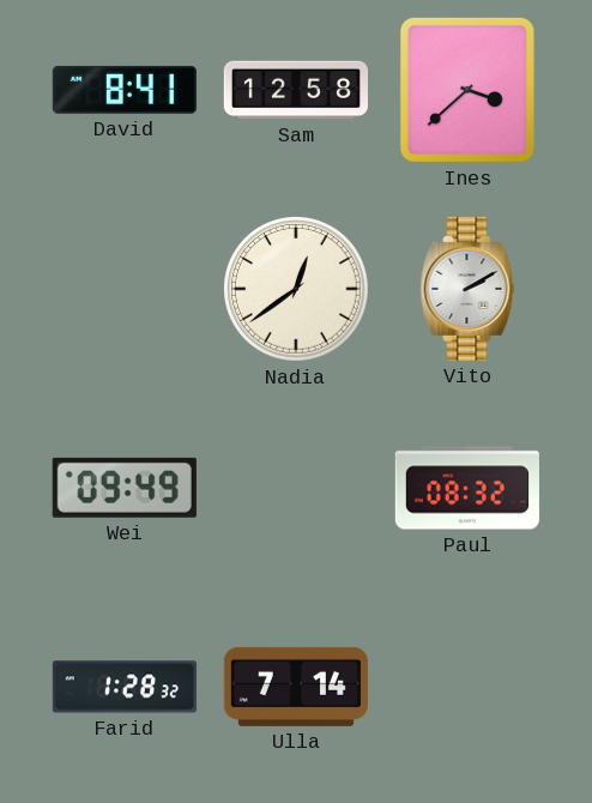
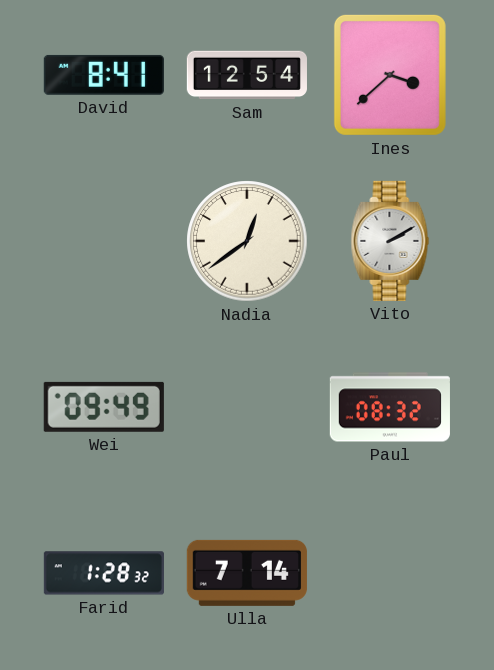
Sam: 12:58 -> 12:54
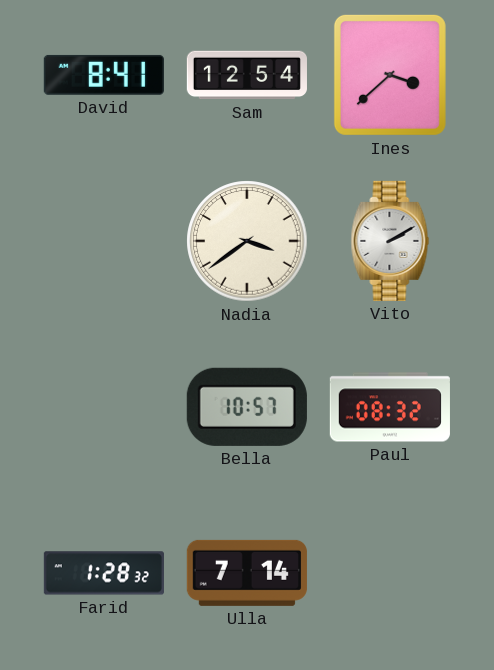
Nadia: 12:39 -> 3:39
Wei: 09:49 -> none
Bella: none -> 10:57
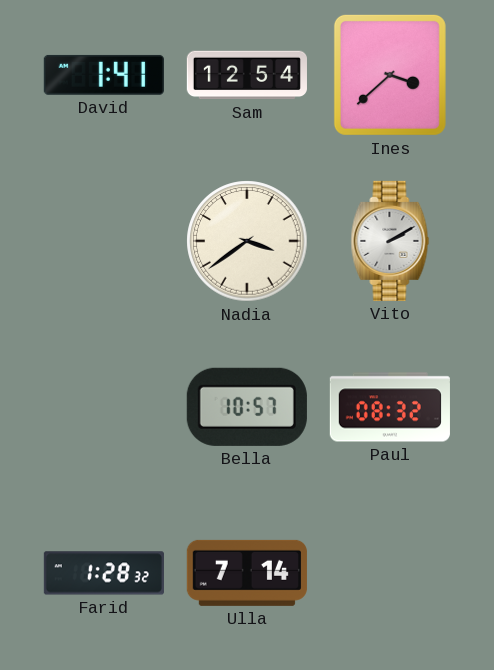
David: 8:41 -> 1:41
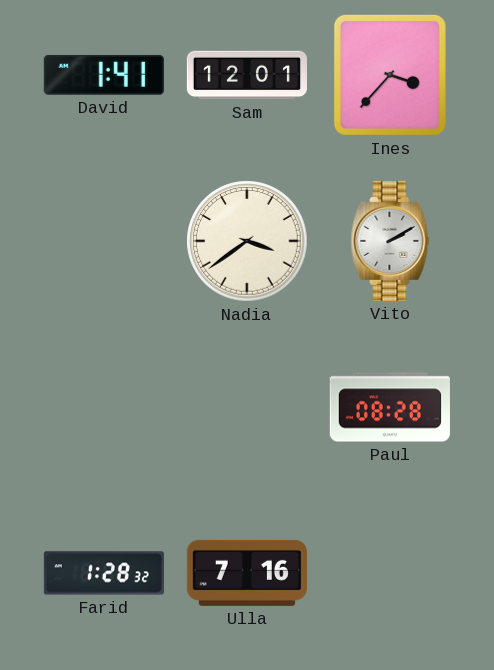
Sam: 12:54 -> 12:01
Ines: 3:38 -> 3:37
Bella: 10:57 -> none
Paul: 08:32 -> 08:28
Ulla: 7:14 -> 7:16
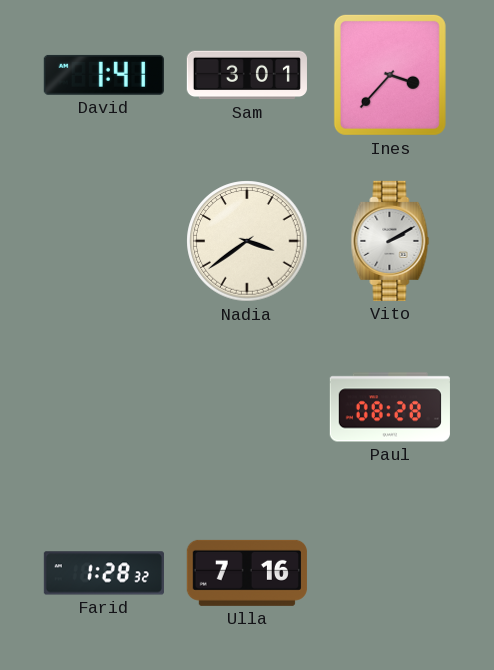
Sam: 12:01 -> 3:01
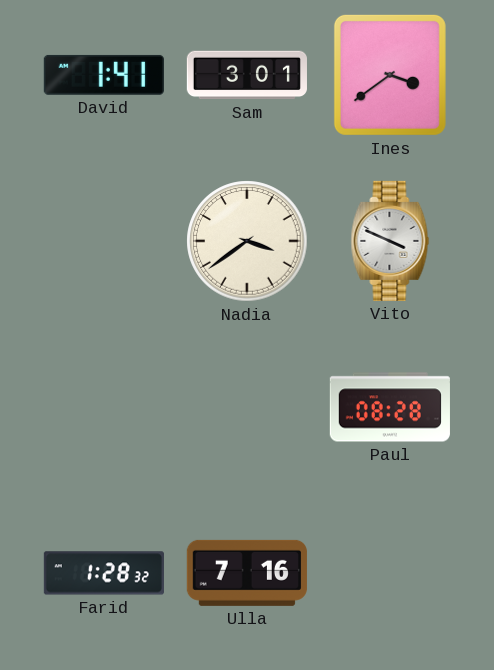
Ines: 3:37 -> 3:39
Vito: 2:10 -> 3:49
